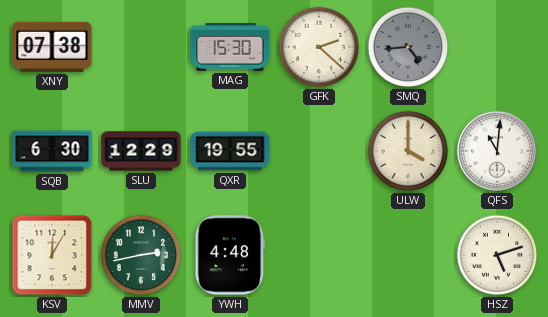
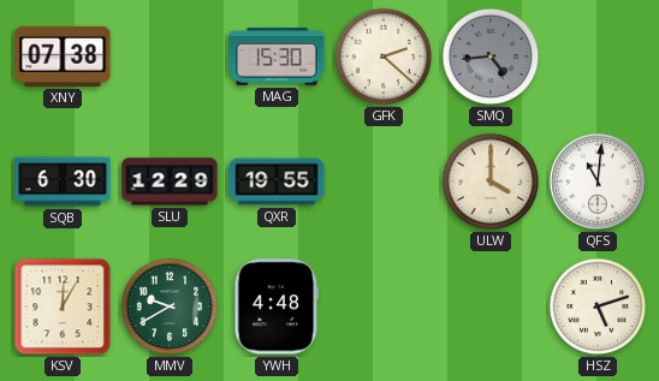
MMV: 2:43 -> 9:40
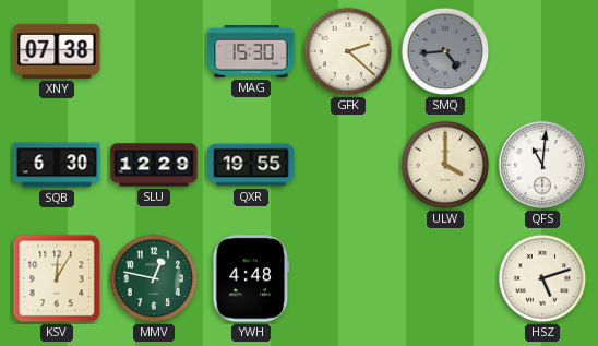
MMV: 9:40 -> 12:47
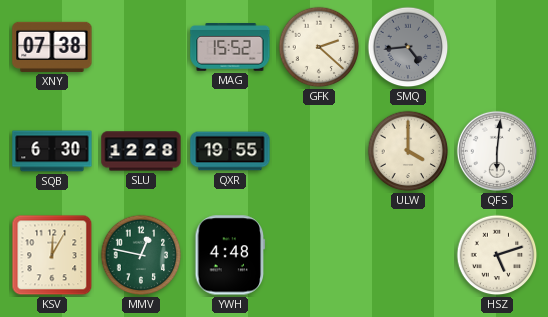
MAG: 15:30 -> 15:52
SLU: 12:29 -> 12:28
QFS: 11:01 -> 6:01
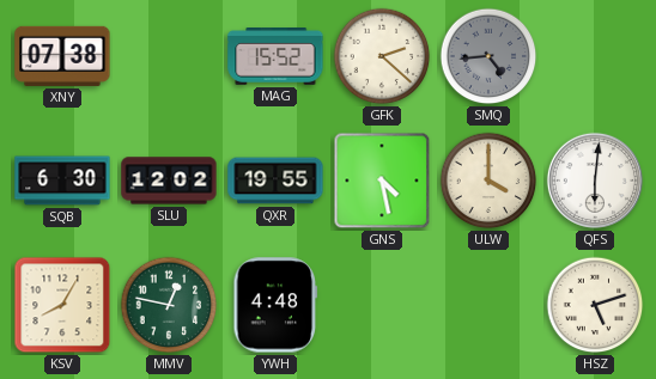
SLU: 12:28 -> 12:02
GNS: none -> 4:28
KSV: 12:05 -> 8:05
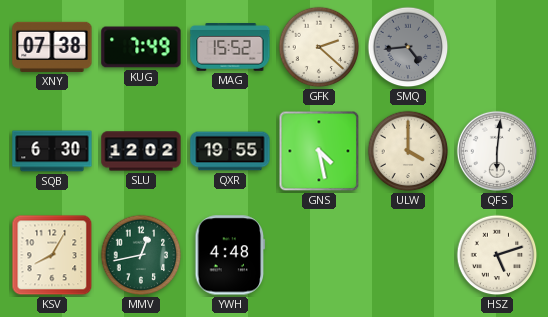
KUG: none -> 7:49
MMV: 12:47 -> 12:43
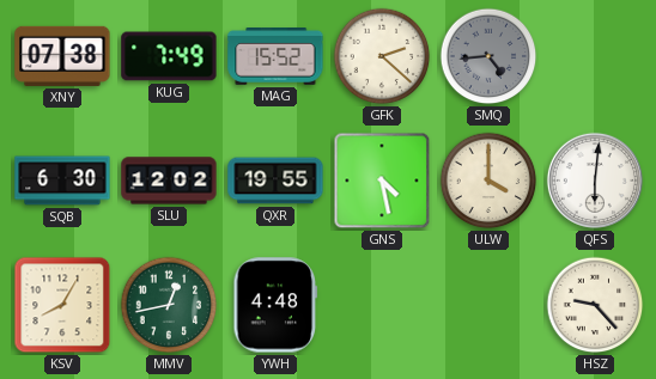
HSZ: 5:12 -> 9:23
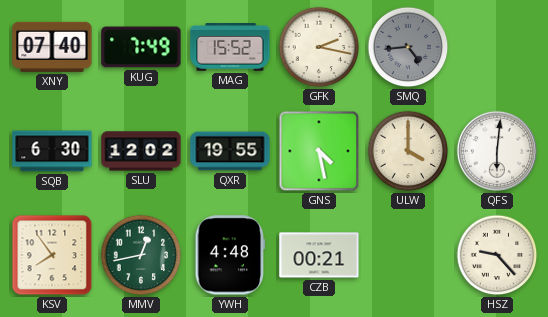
XNY: 07:38 -> 07:40
GFK: 2:22 -> 2:17
KSV: 8:05 -> 7:54
CZB: none -> 00:21
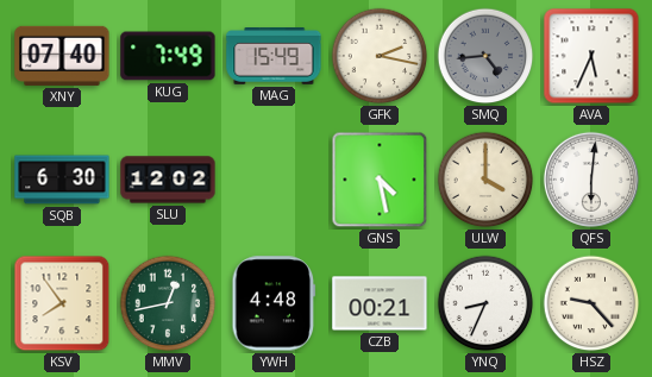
MAG: 15:52 -> 15:49
AVA: none -> 5:34
QXR: 19:55 -> none
YNQ: none -> 8:34
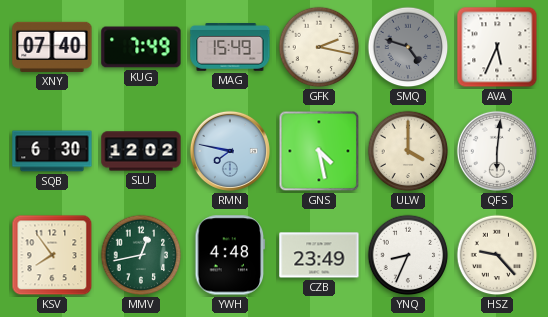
SMQ: 4:44 -> 4:48
RMN: none -> 7:47
CZB: 00:21 -> 23:49
